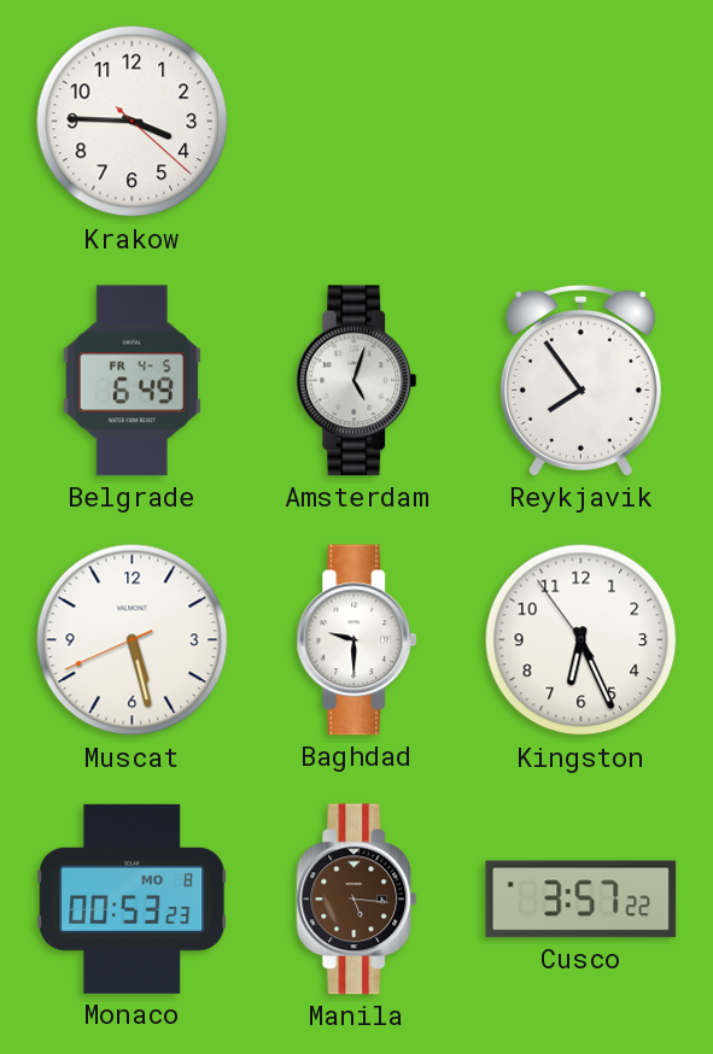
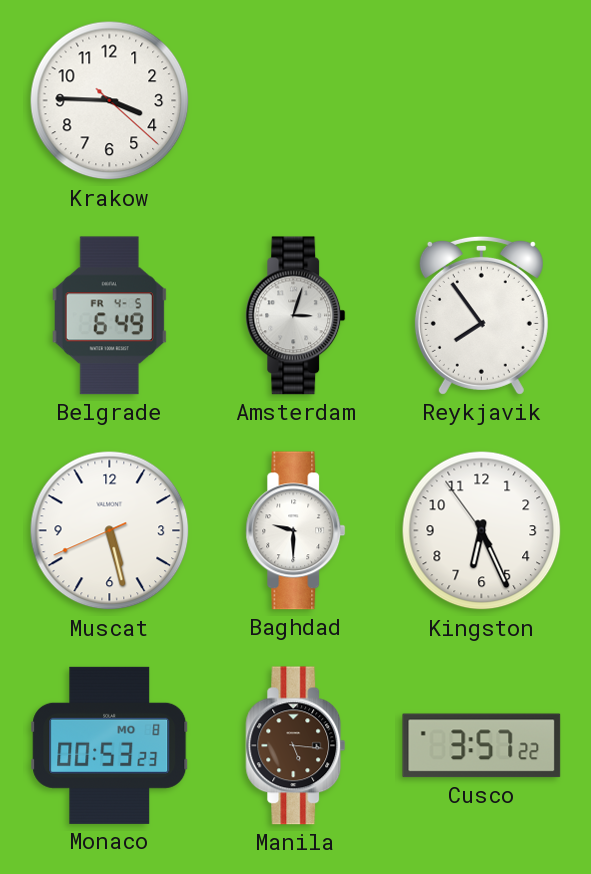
Amsterdam: 5:03 -> 3:03
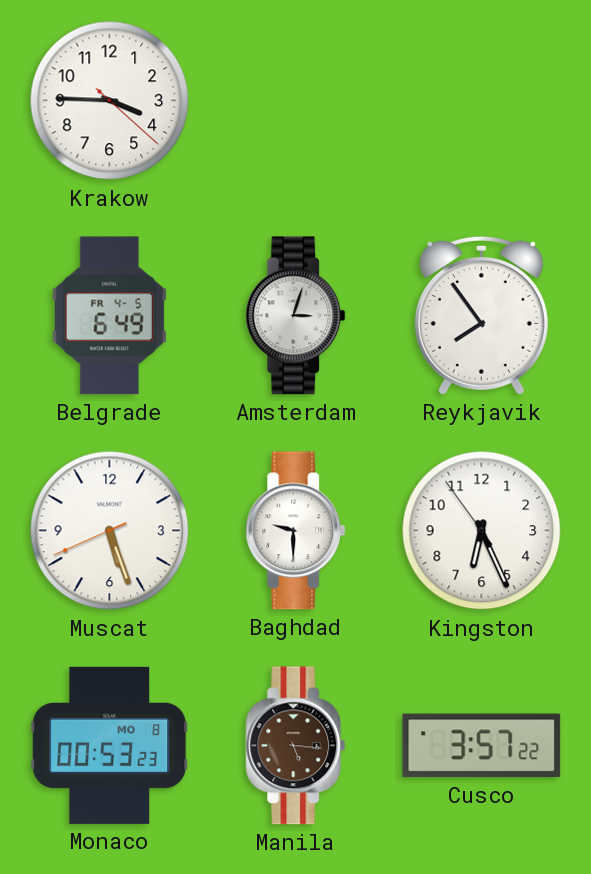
Muscat: 5:27 -> 5:26
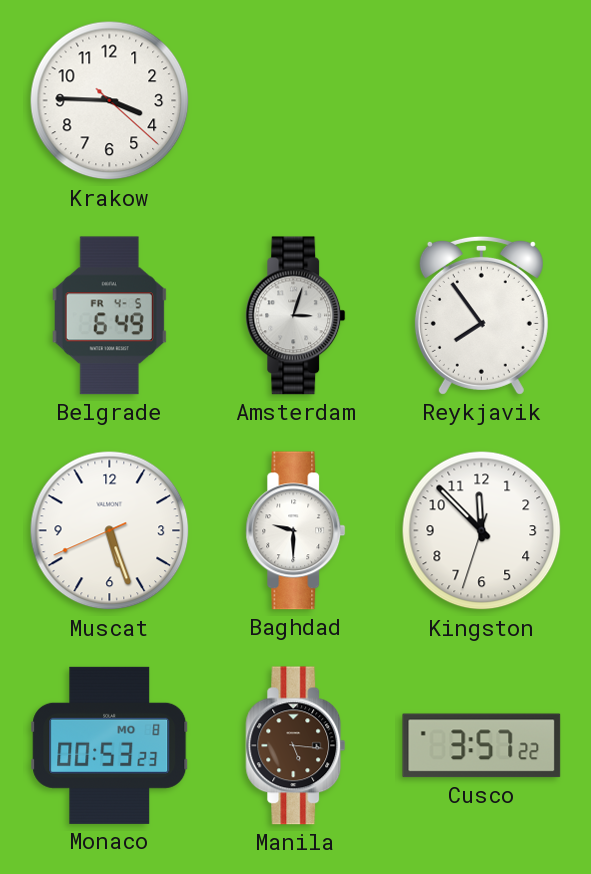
Kingston: 6:25 -> 11:52
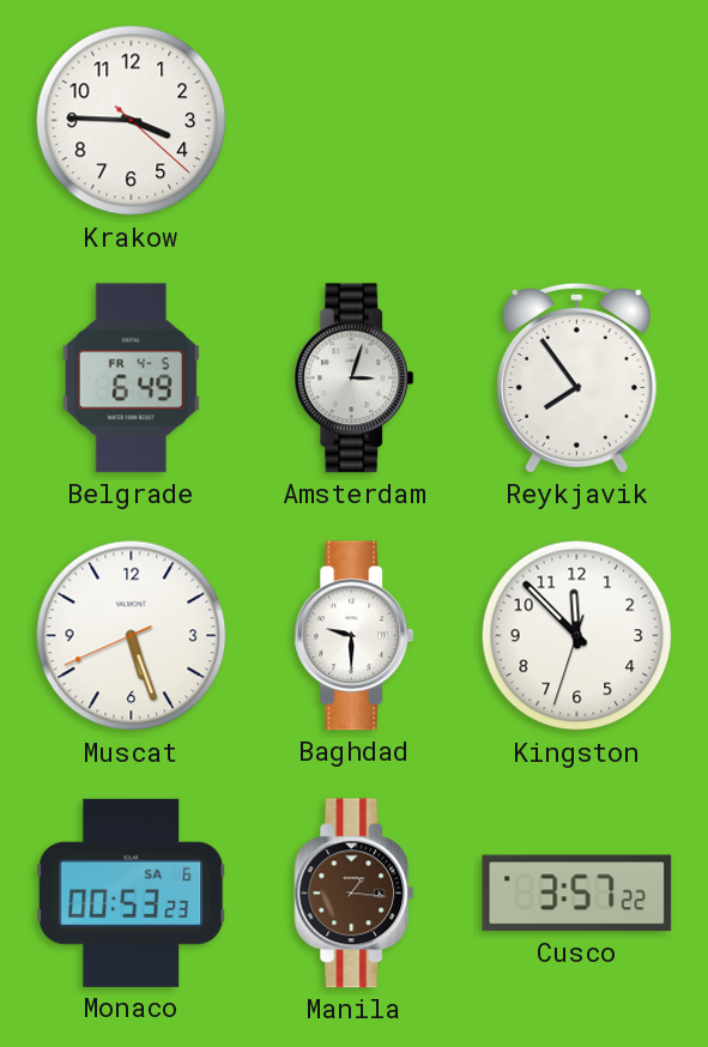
Monaco date: MO 8 -> SA 6
Manila: 5:16 -> 1:16
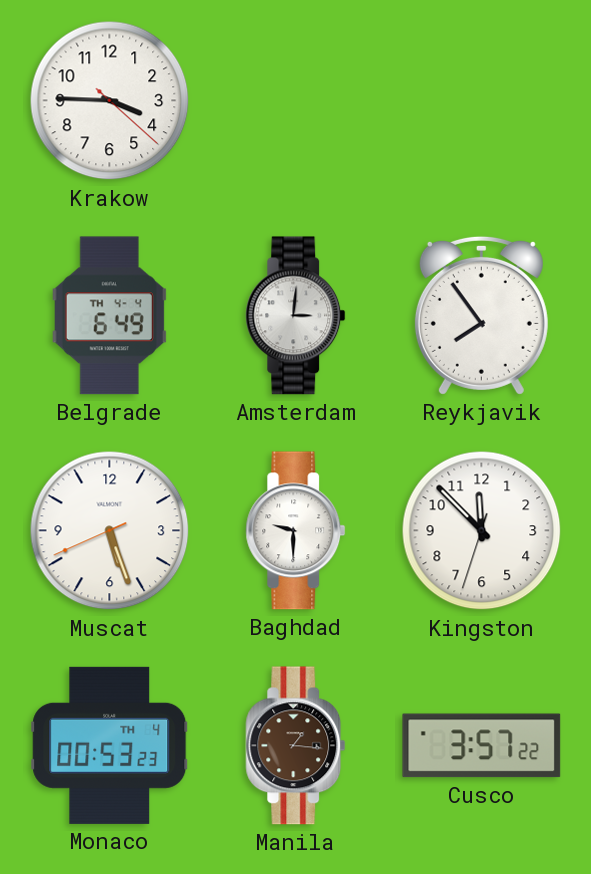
Belgrade date: FR 4-5 -> TH 4-4
Amsterdam: 3:03 -> 3:01
Monaco date: SA 6 -> TH 4
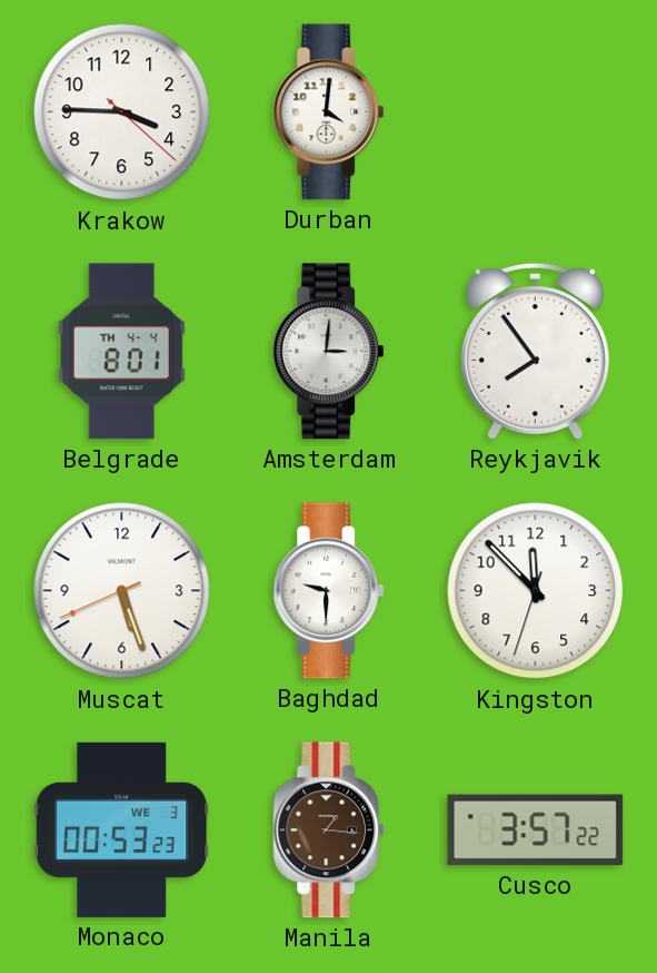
Durban: none -> 4:01
Belgrade: 6:49 -> 8:01
Monaco date: TH 4 -> WE 3
